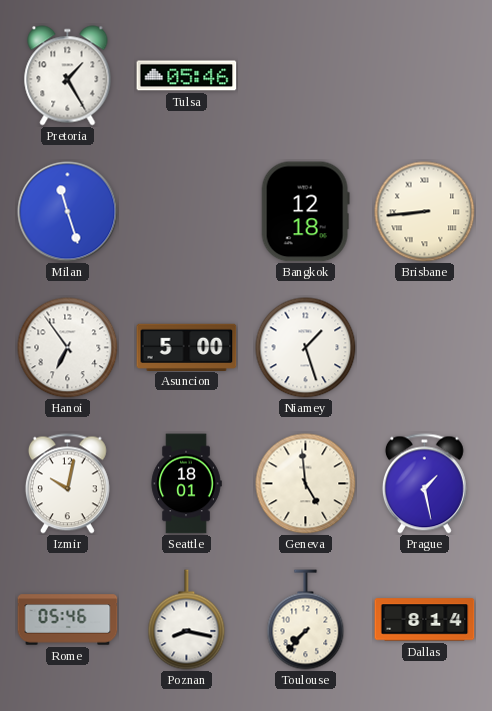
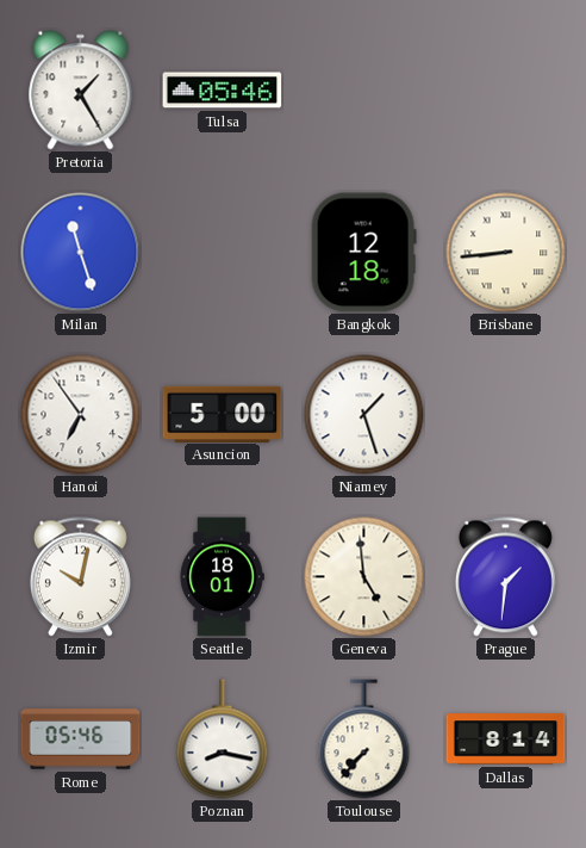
Prague: 1:28 -> 1:31
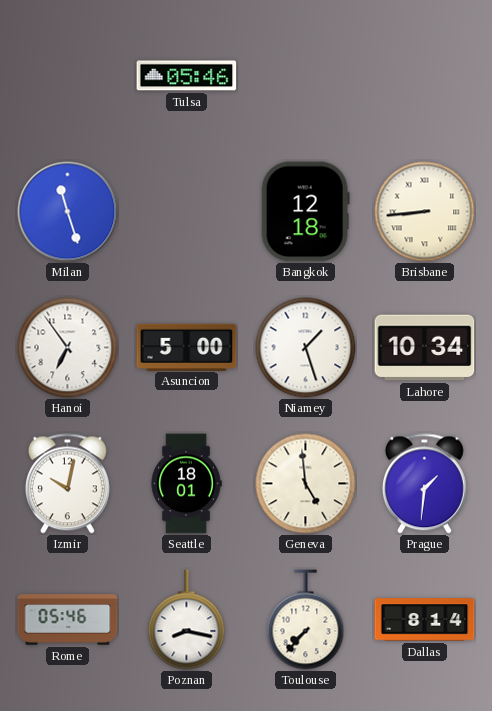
Pretoria: 1:25 -> none
Lahore: none -> 10:34
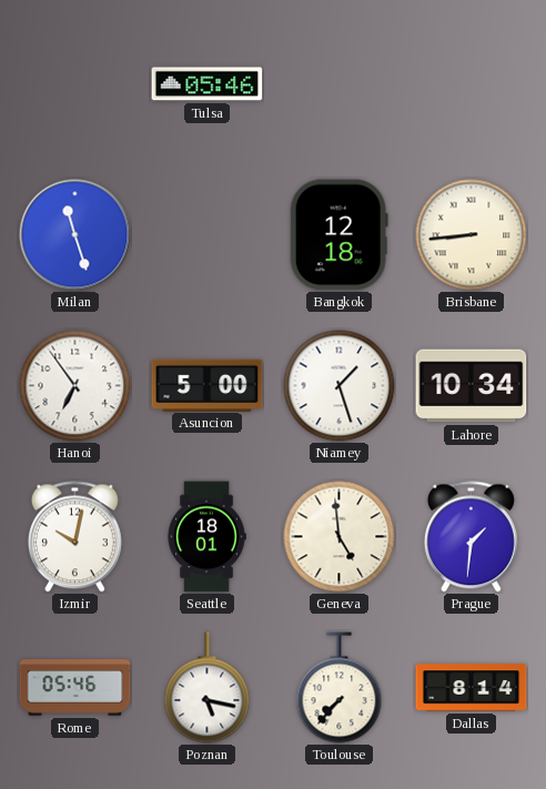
Poznan: 8:17 -> 5:17
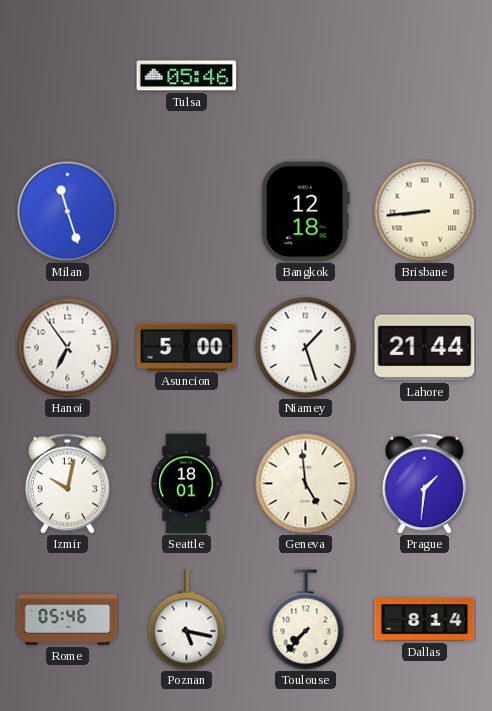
Lahore: 10:34 -> 21:44
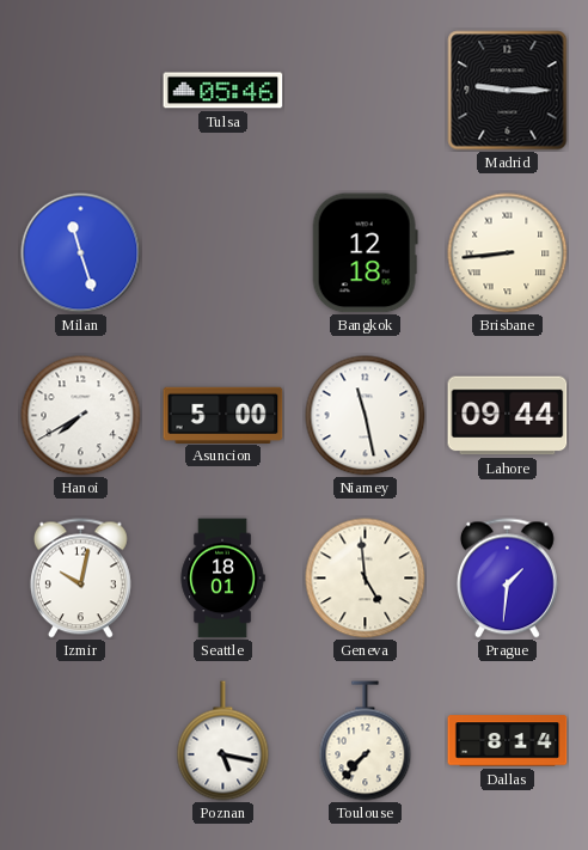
Madrid: none -> 9:15
Hanoi: 6:54 -> 7:40
Niamey: 1:27 -> 11:28
Lahore: 21:44 -> 09:44
Rome: 05:46 -> none
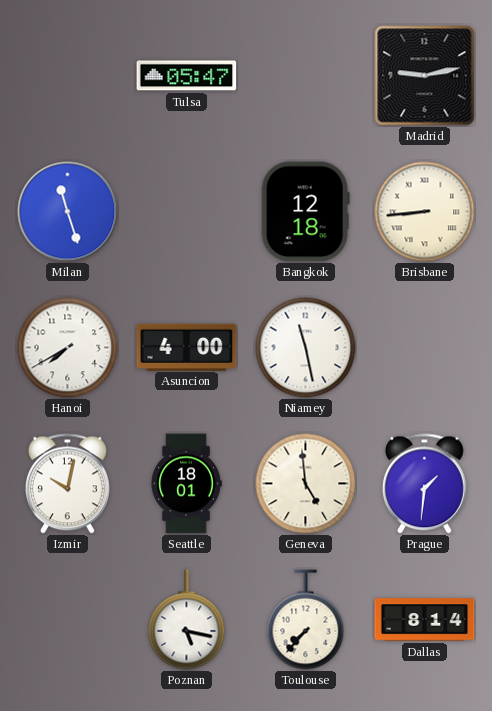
Tulsa: 05:46 -> 05:47
Madrid: 9:15 -> 9:13
Asuncion: 5:00 -> 4:00
Lahore: 09:44 -> none
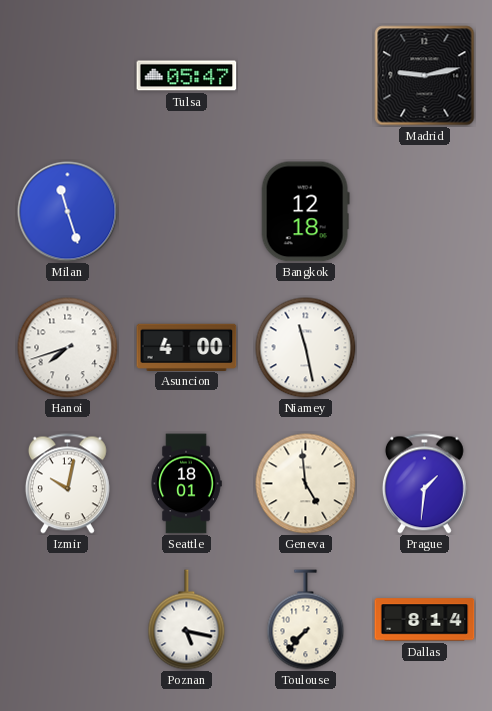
Brisbane: 8:44 -> none
Hanoi: 7:40 -> 7:42
